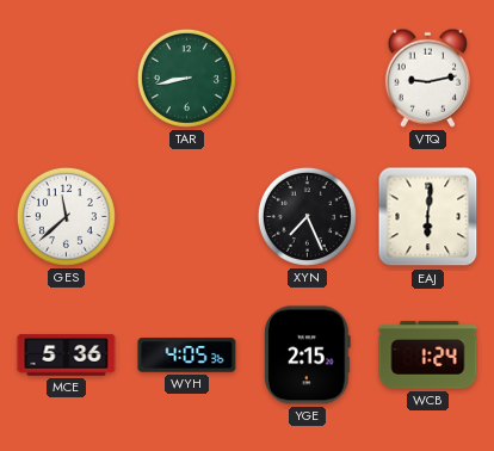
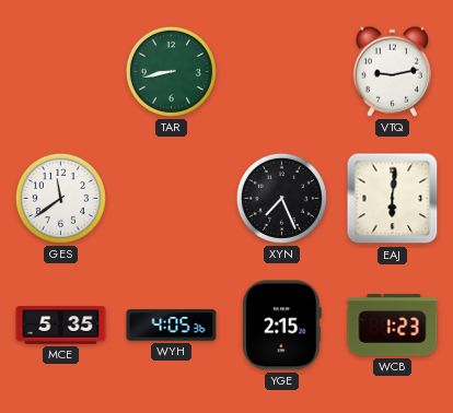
GES: 11:38 -> 11:39
MCE: 5:36 -> 5:35
WCB: 1:24 -> 1:23
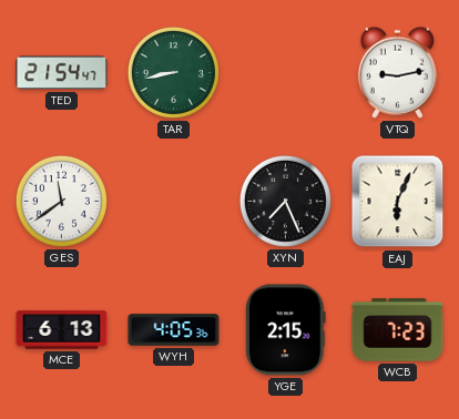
TED: none -> 21:54
EAJ: 6:01 -> 6:04
MCE: 5:35 -> 6:13
WCB: 1:23 -> 7:23
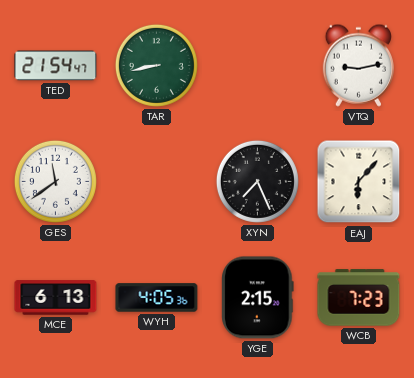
EAJ: 6:04 -> 6:07
